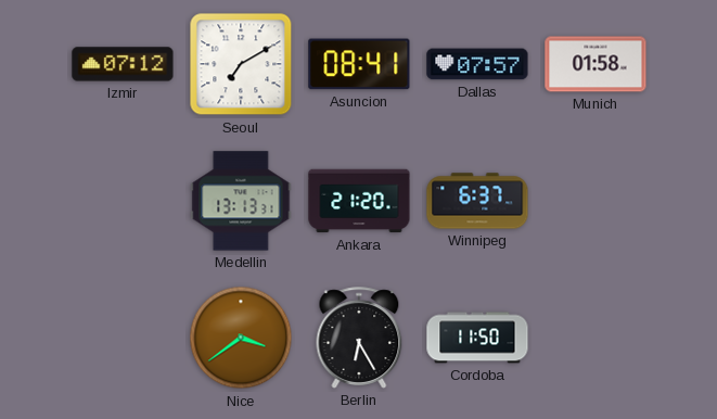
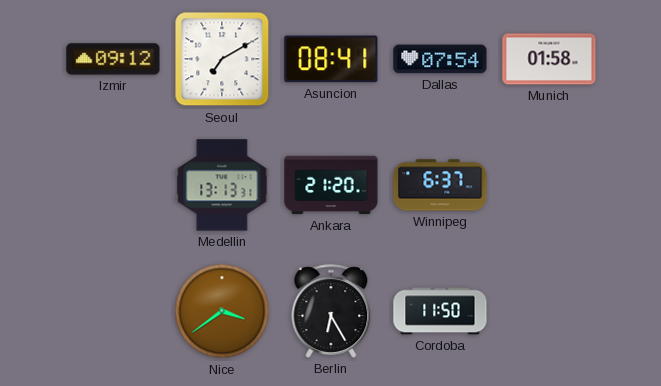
Izmir: 07:12 -> 09:12
Dallas: 07:57 -> 07:54
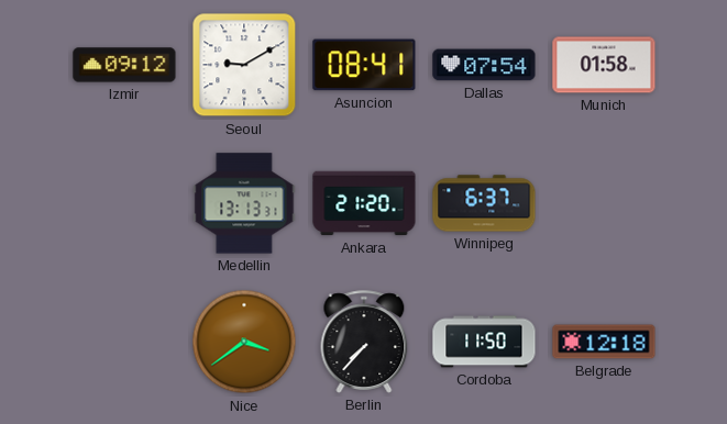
Seoul: 7:10 -> 9:10
Berlin: 6:25 -> 7:37
Belgrade: none -> 12:18
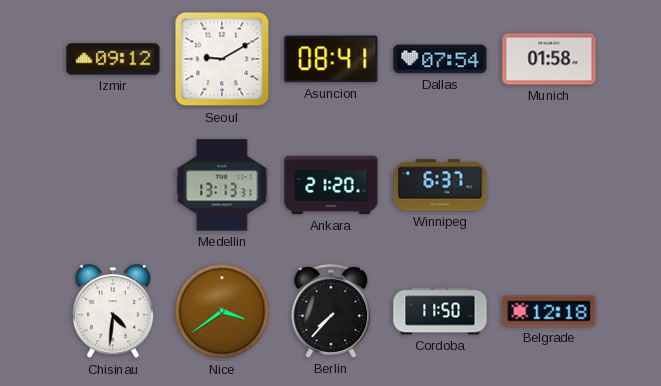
Chisinau: none -> 4:31
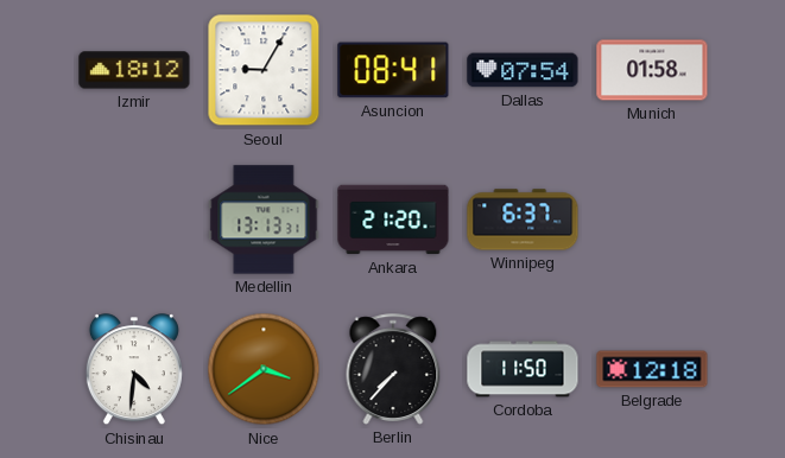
Izmir: 09:12 -> 18:12
Seoul: 9:10 -> 9:05
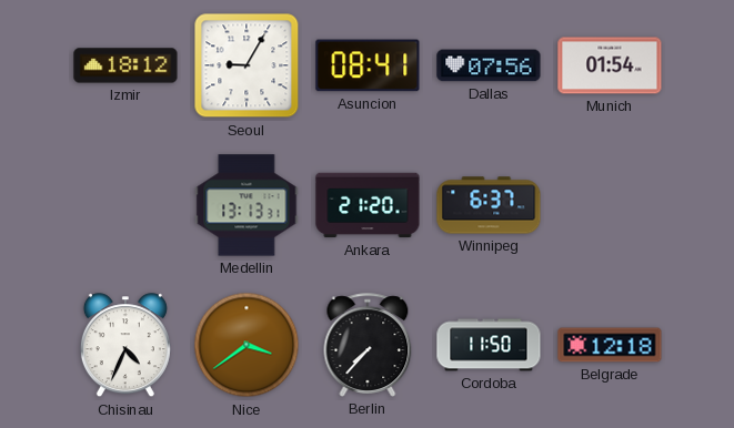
Dallas: 07:54 -> 07:56
Munich: 01:58 -> 01:54
Chisinau: 4:31 -> 4:34
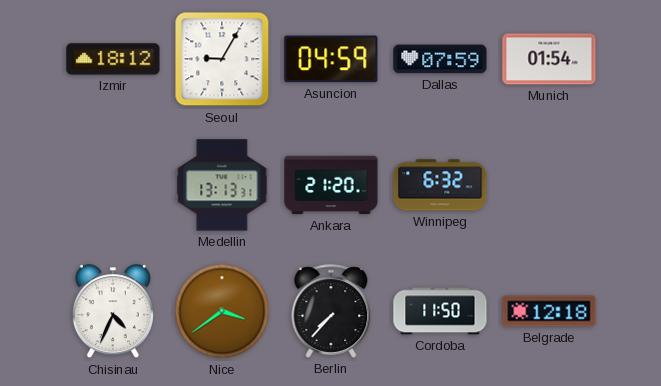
Asuncion: 08:41 -> 04:59
Dallas: 07:56 -> 07:59
Winnipeg: 6:37 -> 6:32
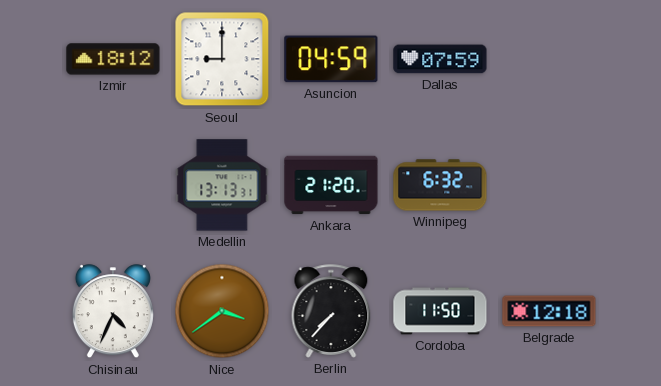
Seoul: 9:05 -> 9:00
Munich: 01:54 -> none
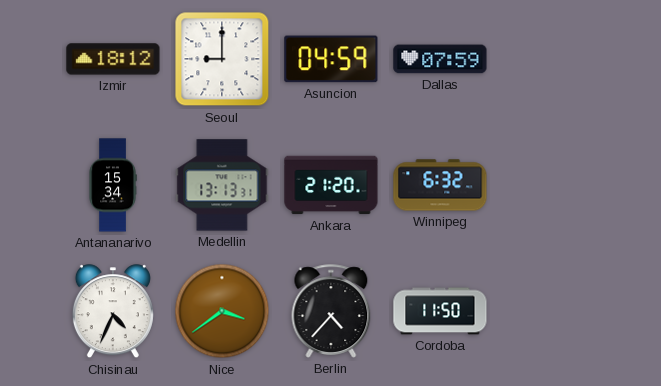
Antananarivo: none -> 15:34
Berlin: 7:37 -> 4:37
Belgrade: 12:18 -> none
